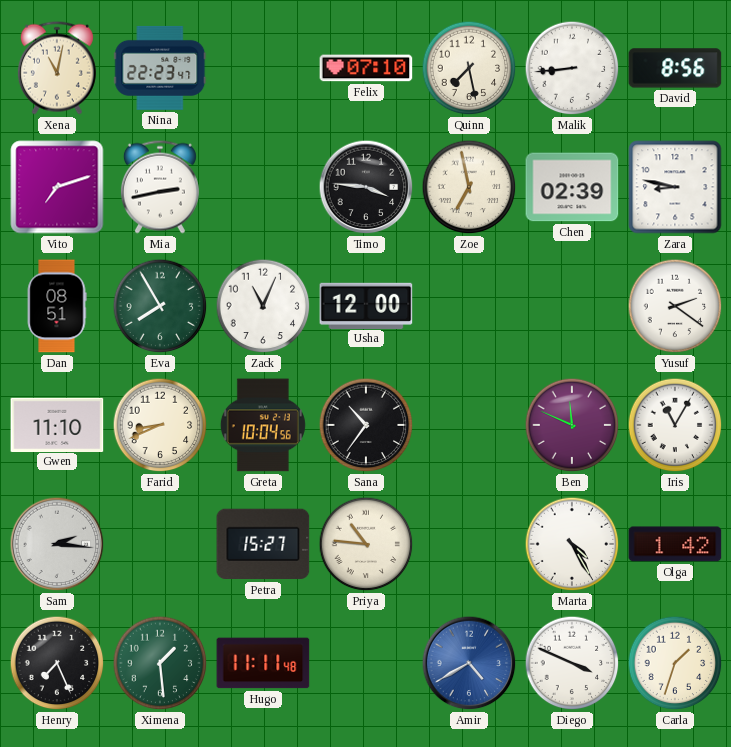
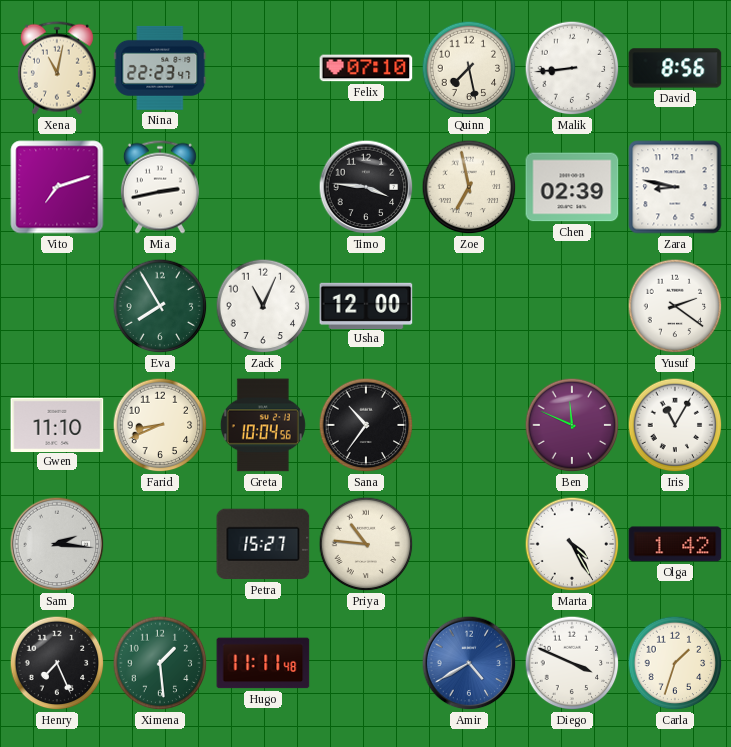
Dan: 08:51 -> none
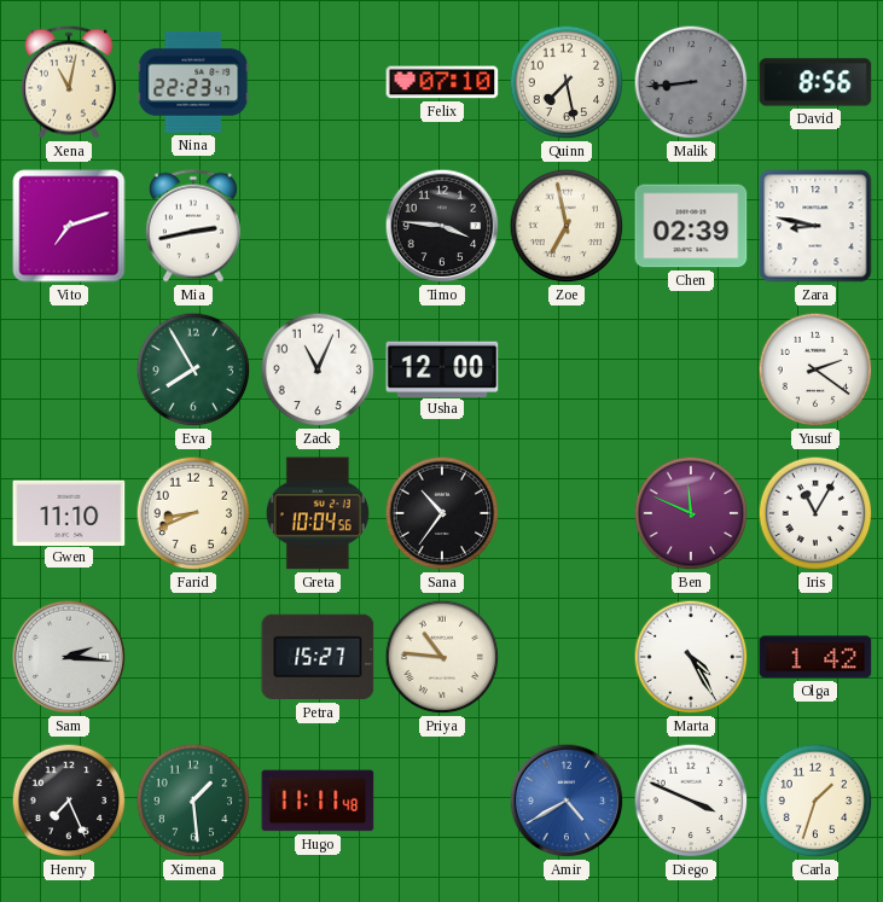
Malik dial: white -> grey
